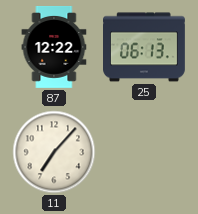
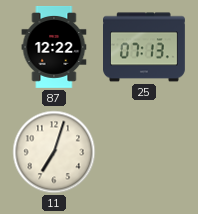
25: 06:13 -> 07:13
11: 7:07 -> 7:03
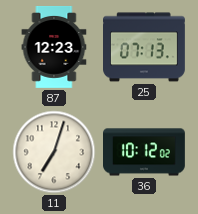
87: 12:22 -> 12:23
36: none -> 10:12
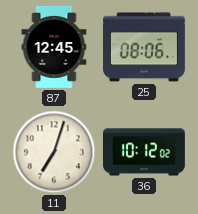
87: 12:23 -> 12:45
25: 07:13 -> 08:06
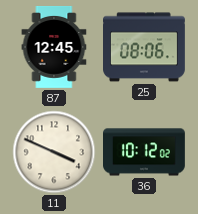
11: 7:03 -> 3:49
